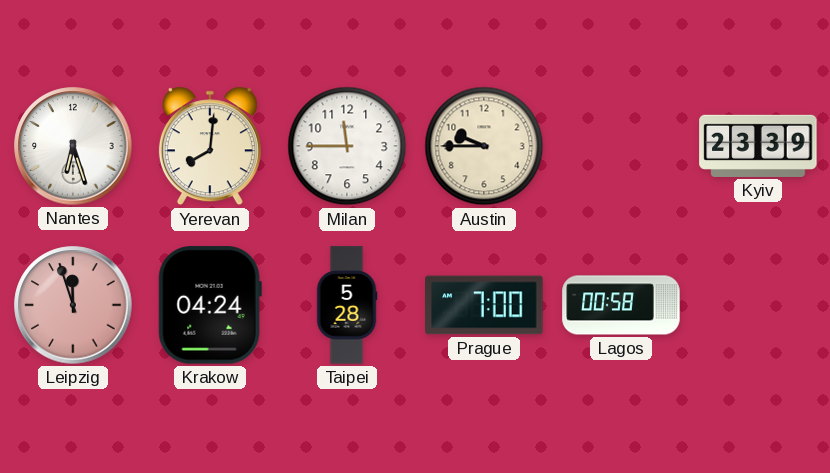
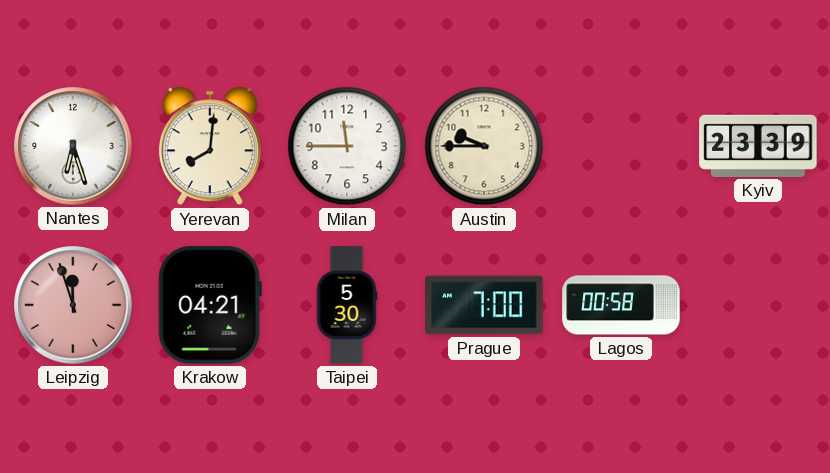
Krakow: 04:24 -> 04:21
Taipei: 5:28 -> 5:30
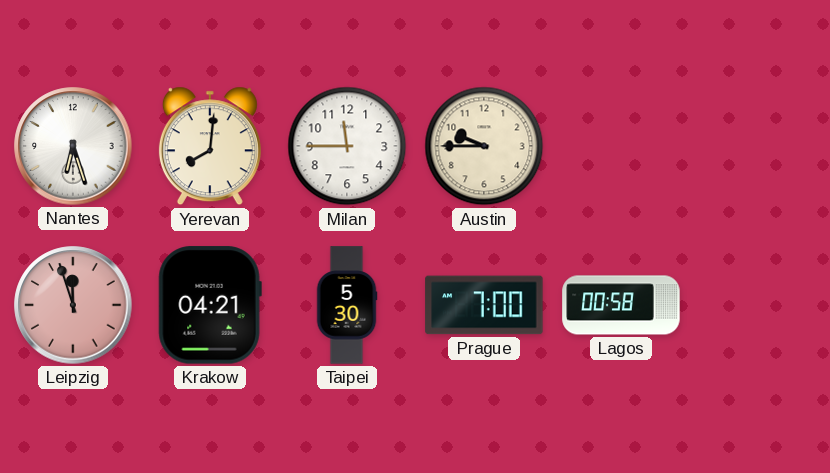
Kyiv: 23:39 -> none
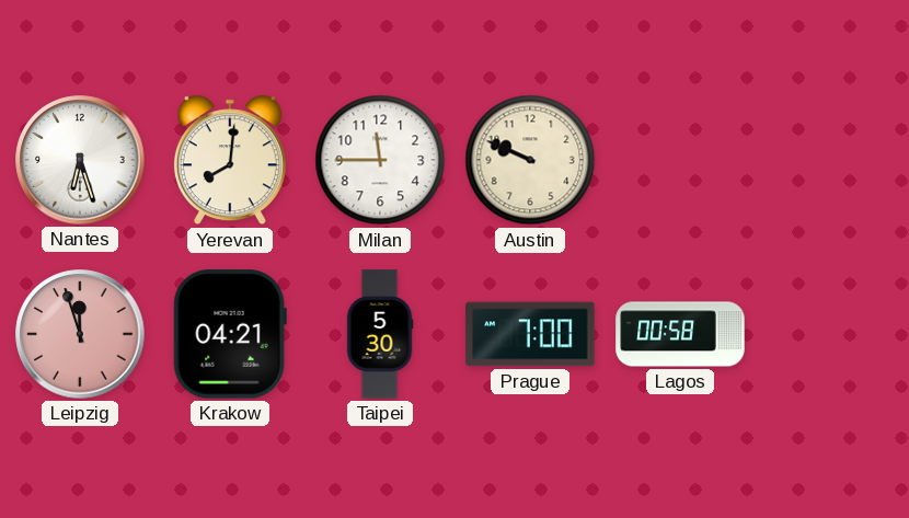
Austin: 9:45 -> 9:49
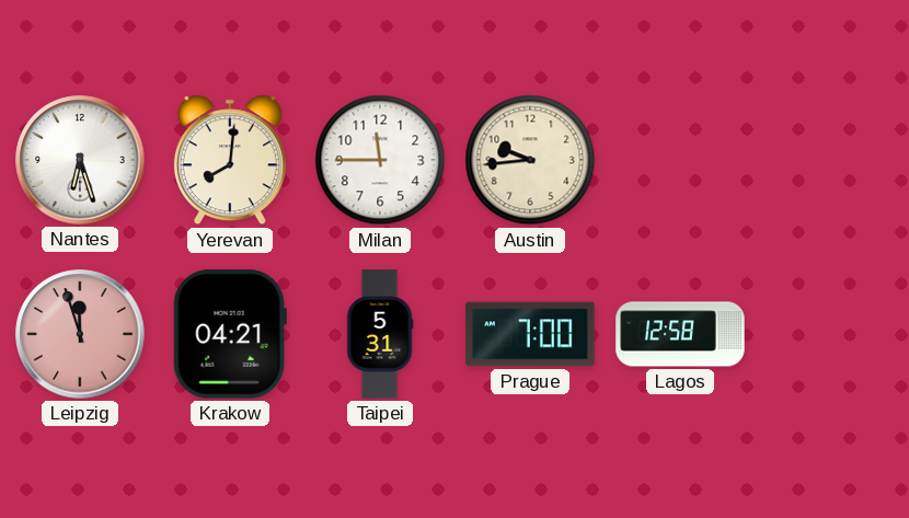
Austin: 9:49 -> 9:44
Taipei: 5:30 -> 5:31
Lagos: 00:58 -> 12:58
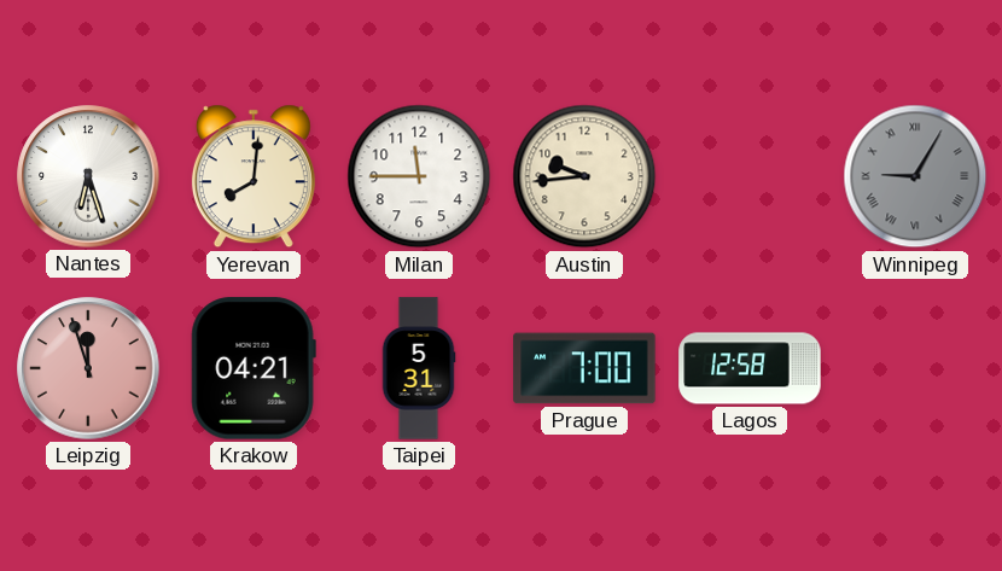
Winnipeg: none -> 9:05
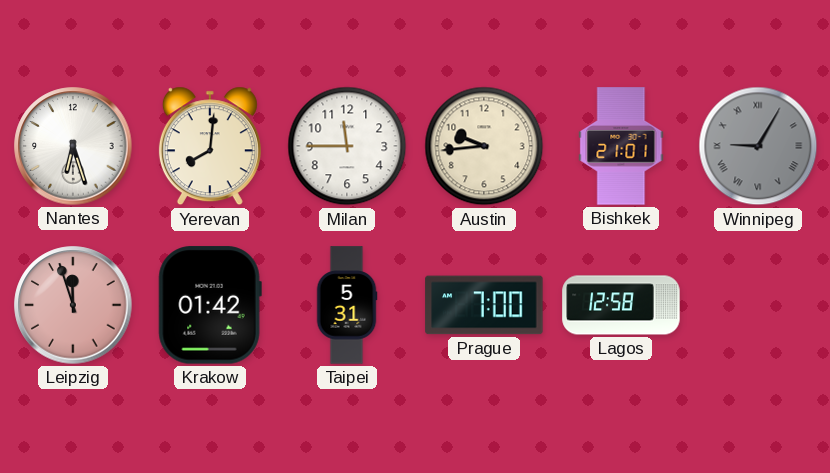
Bishkek: none -> 21:01
Krakow: 04:21 -> 01:42
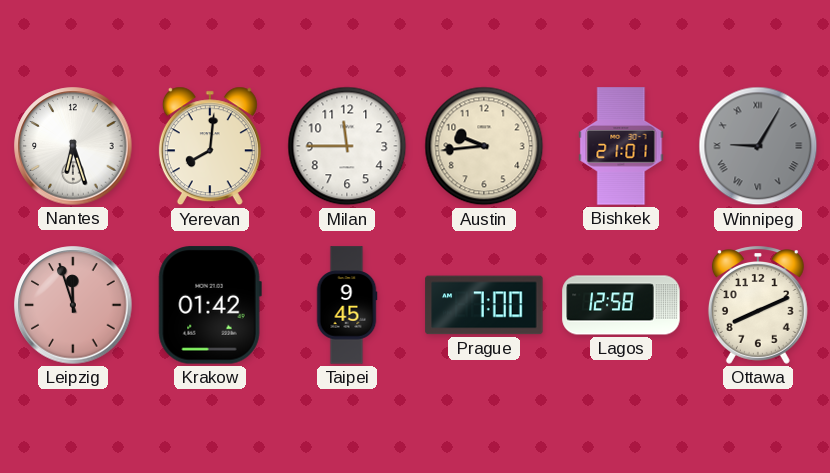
Taipei: 5:31 -> 9:45
Ottawa: none -> 8:11
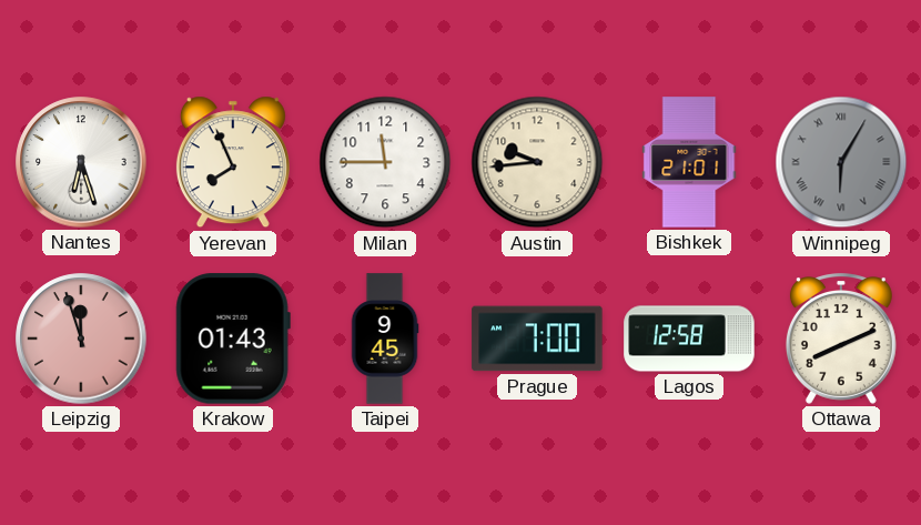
Yerevan: 8:01 -> 7:56
Winnipeg: 9:05 -> 6:05
Krakow: 01:42 -> 01:43
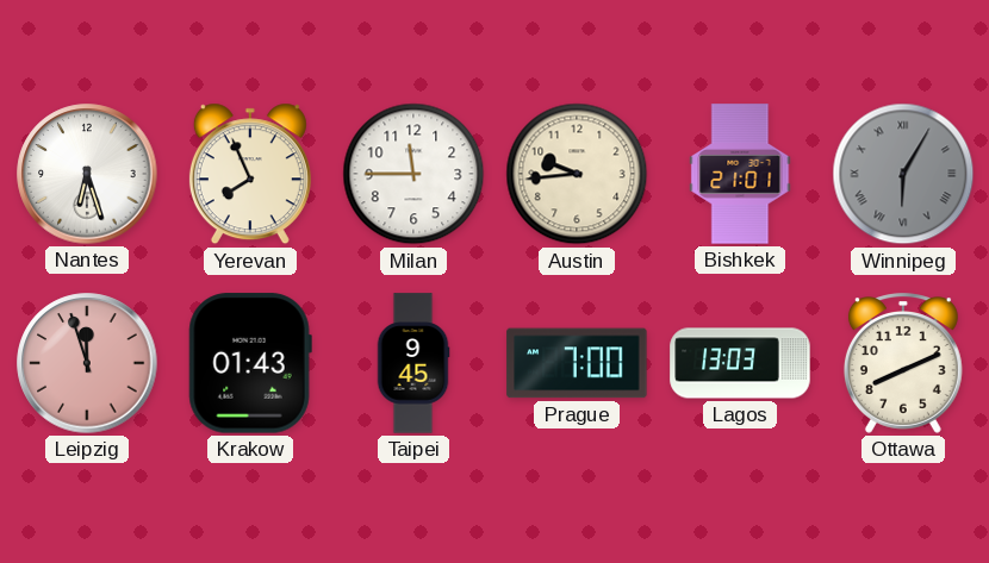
Lagos: 12:58 -> 13:03
